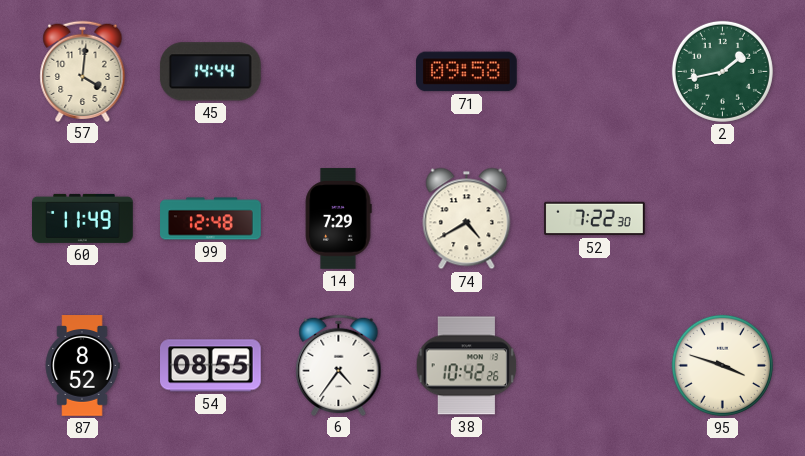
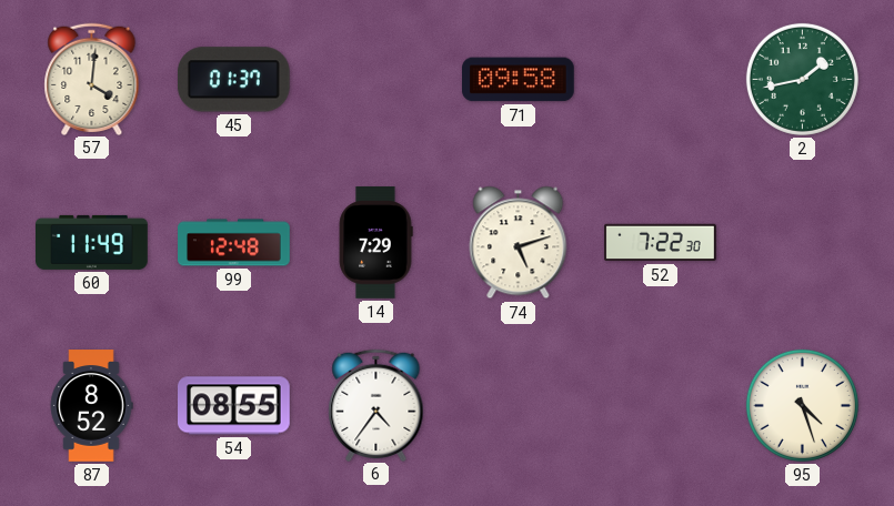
45: 14:44 -> 01:37
74: 4:40 -> 5:12
38: 10:42 -> none
95: 3:48 -> 4:27
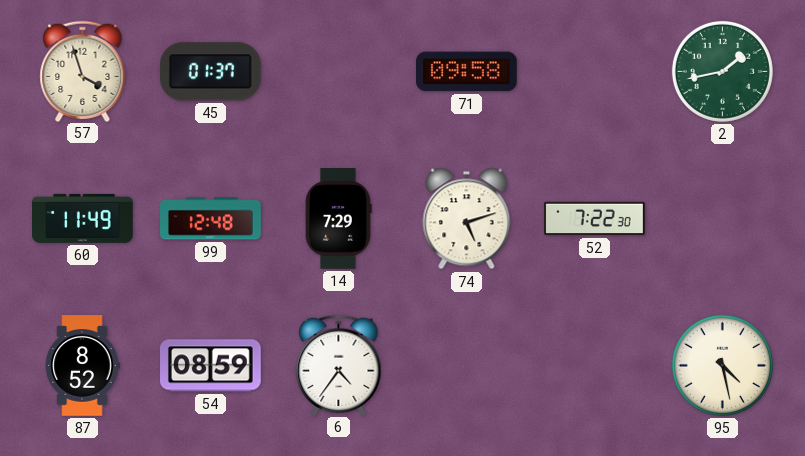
57: 4:01 -> 3:57
54: 08:55 -> 08:59
95: 4:27 -> 4:28
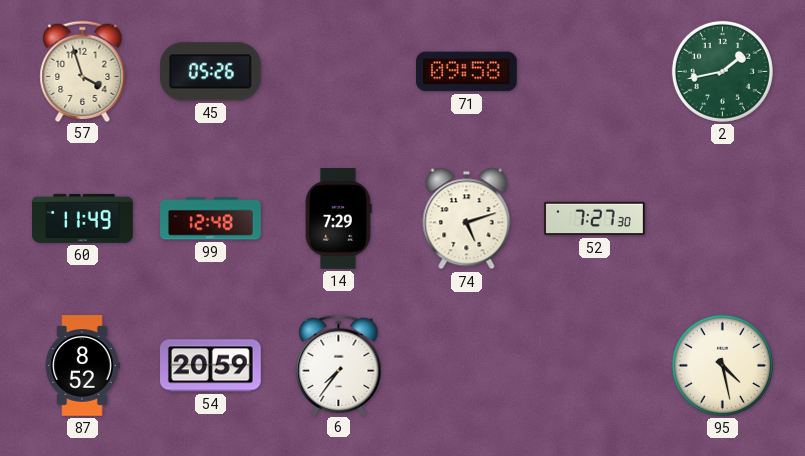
45: 01:37 -> 05:26
52: 7:22 -> 7:27
54: 08:59 -> 20:59
6: 4:36 -> 7:36
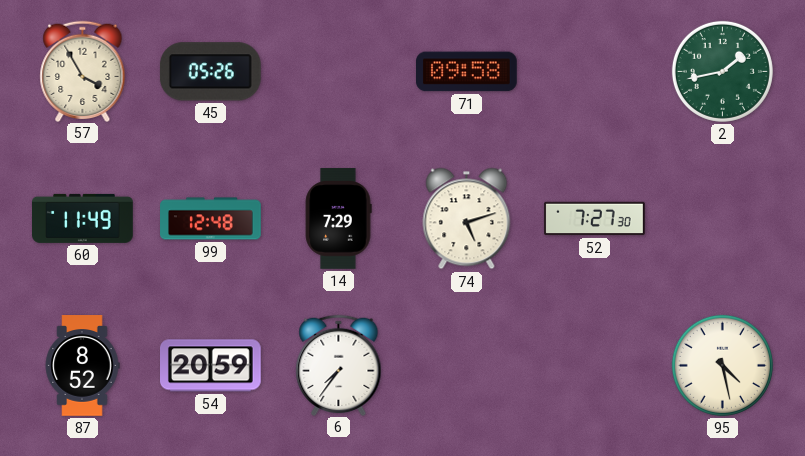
57: 3:57 -> 3:55
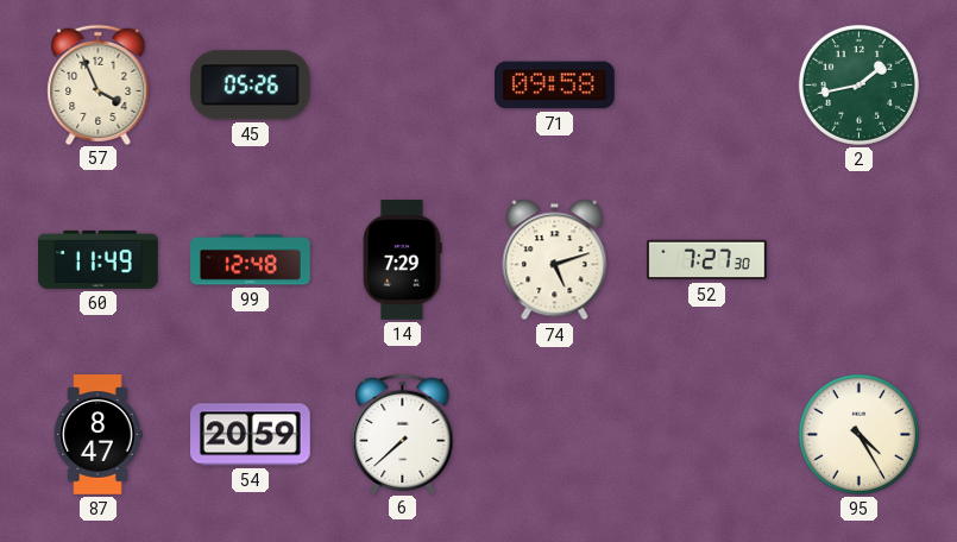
57: 3:55 -> 3:56
87: 8:52 -> 8:47
6: 7:36 -> 7:38
95: 4:28 -> 4:25
